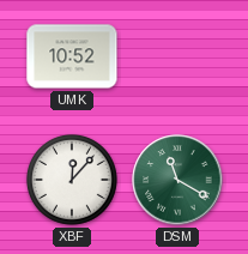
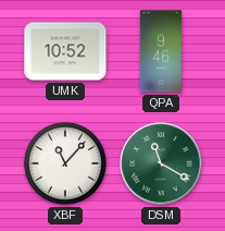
QPA: none -> 9:46
XBF: 12:07 -> 11:07
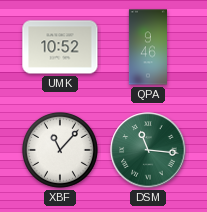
DSM: 11:20 -> 11:16
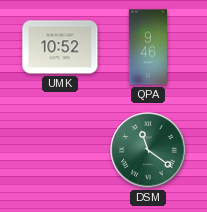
XBF: 11:07 -> none
DSM: 11:16 -> 11:21
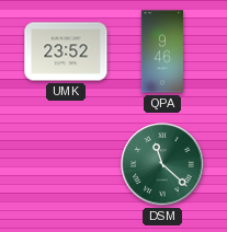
UMK: 10:52 -> 23:52
DSM: 11:21 -> 11:22
